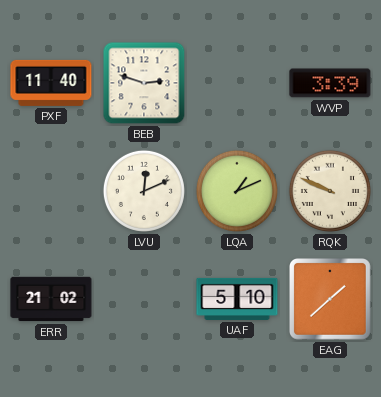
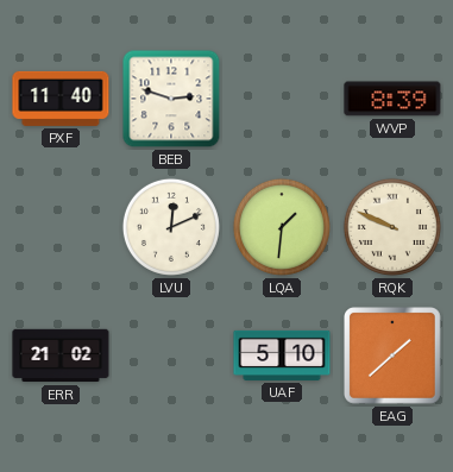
WVP: 3:39 -> 8:39
LQA: 1:11 -> 1:31
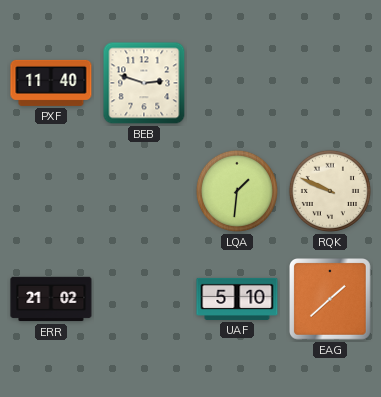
WVP: 8:39 -> none
LVU: 12:11 -> none
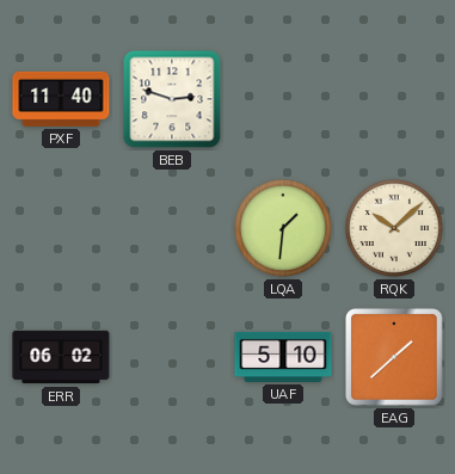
RQK: 9:49 -> 10:08
ERR: 21:02 -> 06:02
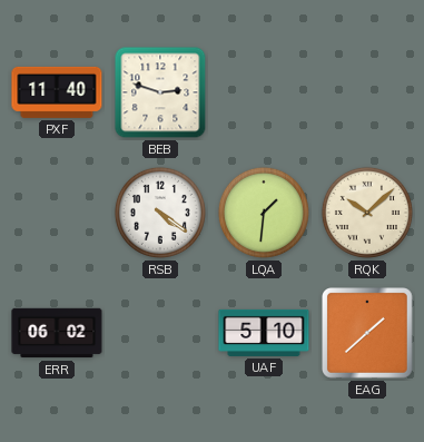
RSB: none -> 4:21
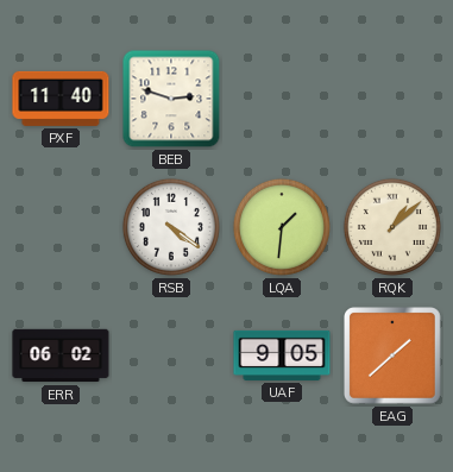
RQK: 10:08 -> 1:08
UAF: 5:10 -> 9:05
